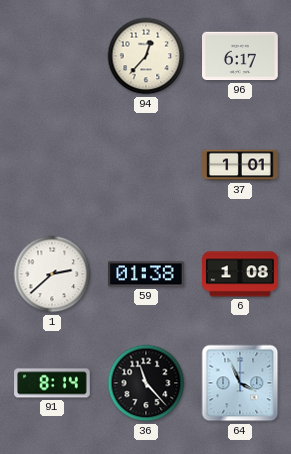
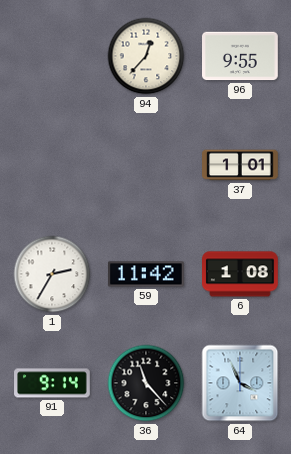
96: 6:17 -> 9:55
1: 2:38 -> 2:35
59: 01:38 -> 11:42
91: 8:14 -> 9:14
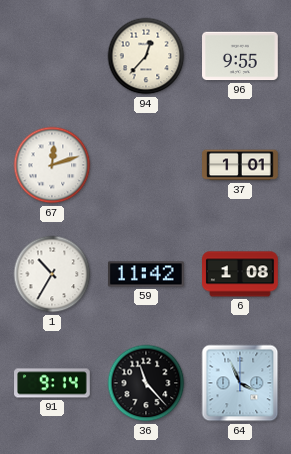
67: none -> 12:12
1: 2:35 -> 10:35
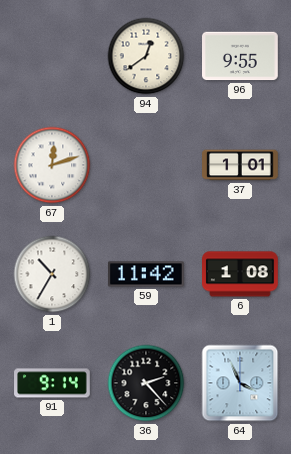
94: 12:37 -> 12:39
36: 11:23 -> 2:23
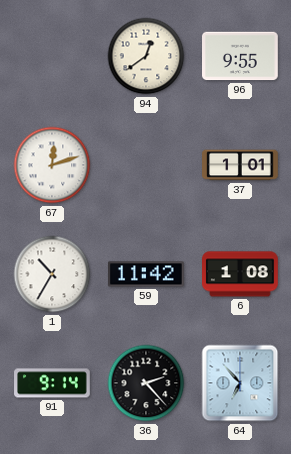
64: 3:56 -> 6:53
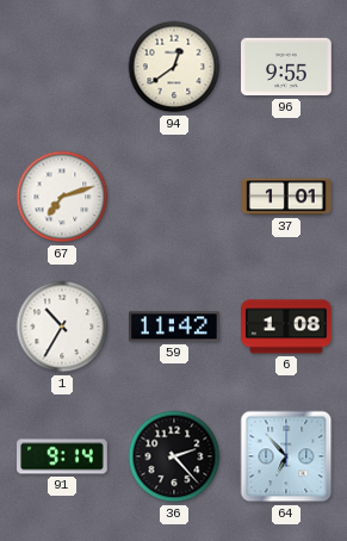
67: 12:12 -> 7:12
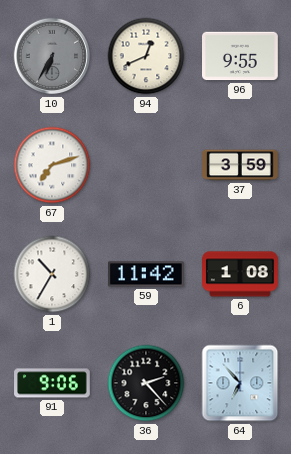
10: none -> 6:35
94: 12:39 -> 12:41
37: 1:01 -> 3:59
91: 9:14 -> 9:06
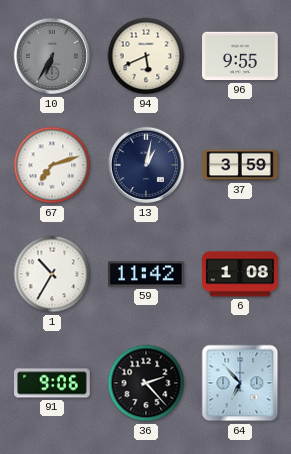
94: 12:41 -> 5:41
13: none -> 1:02
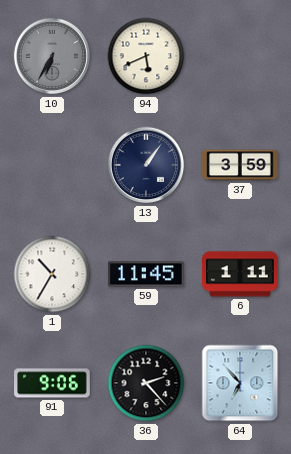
96: 9:55 -> none
67: 7:12 -> none
13: 1:02 -> 1:06
59: 11:42 -> 11:45
6: 1:08 -> 1:11
